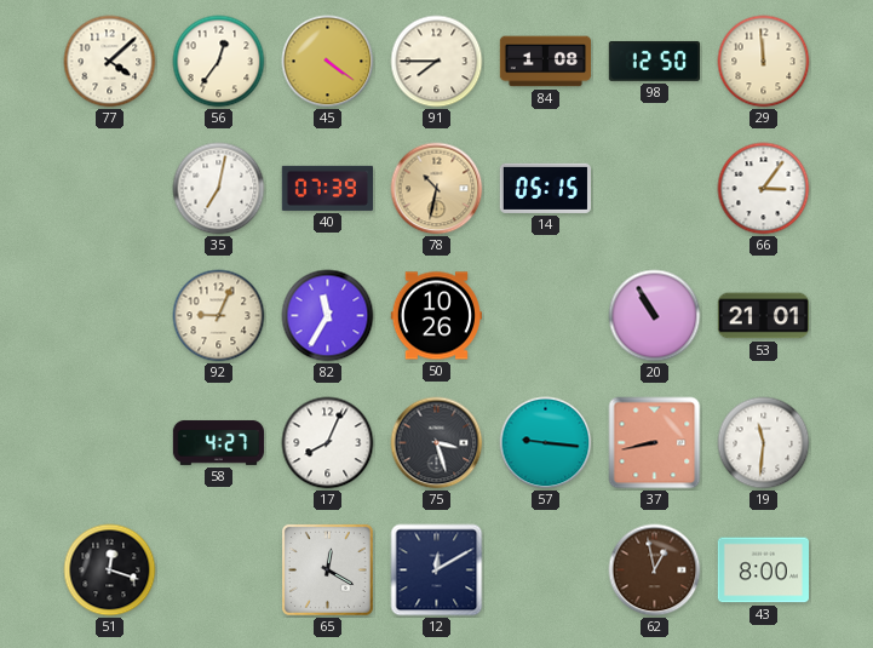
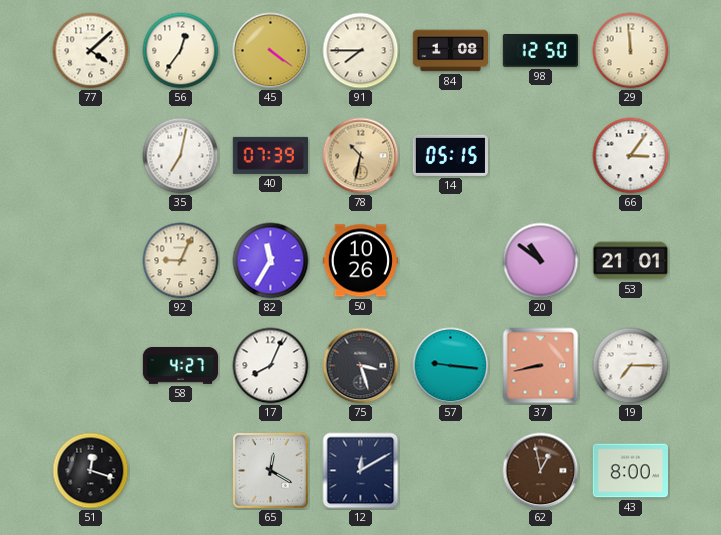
20: 10:55 -> 10:51
19: 11:31 -> 7:15
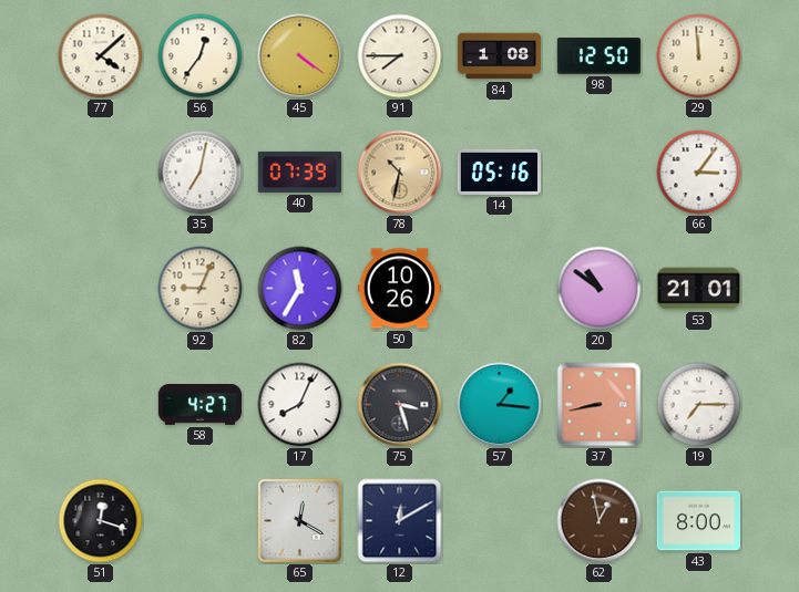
14: 05:15 -> 05:16
57: 9:16 -> 1:16
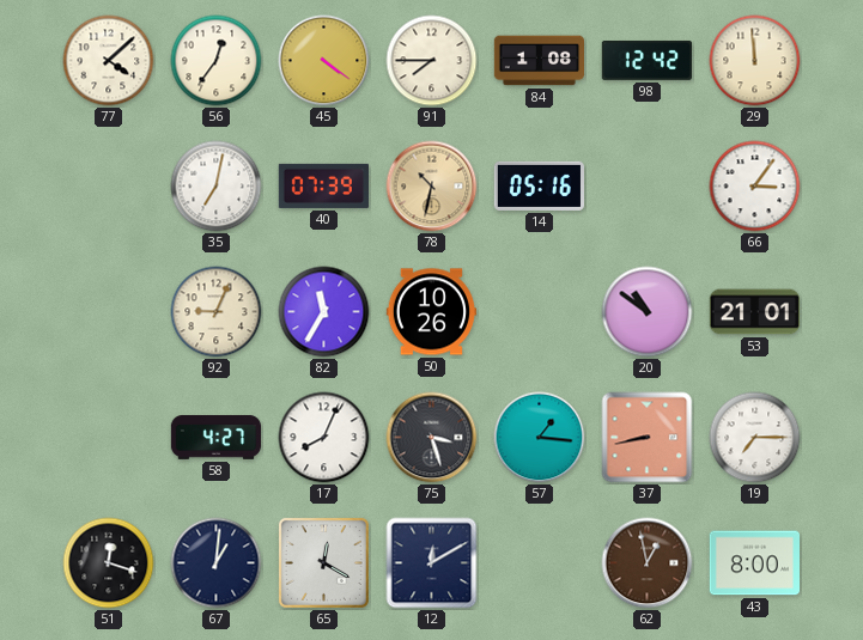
98: 12:50 -> 12:42
67: none -> 1:01
